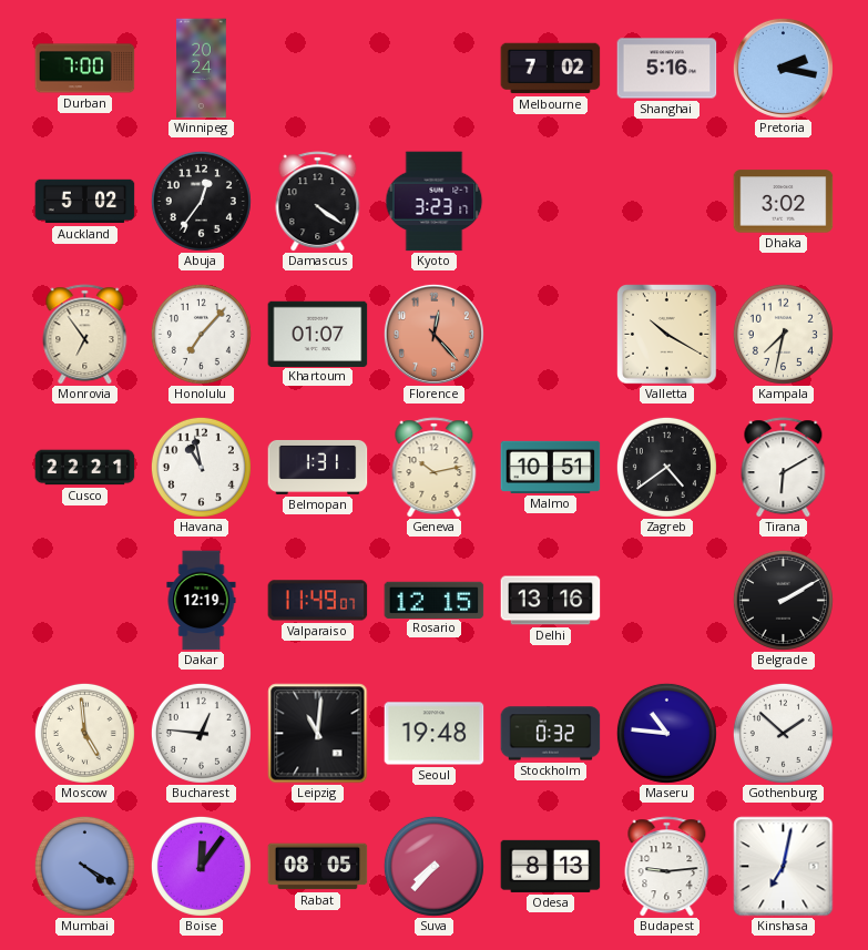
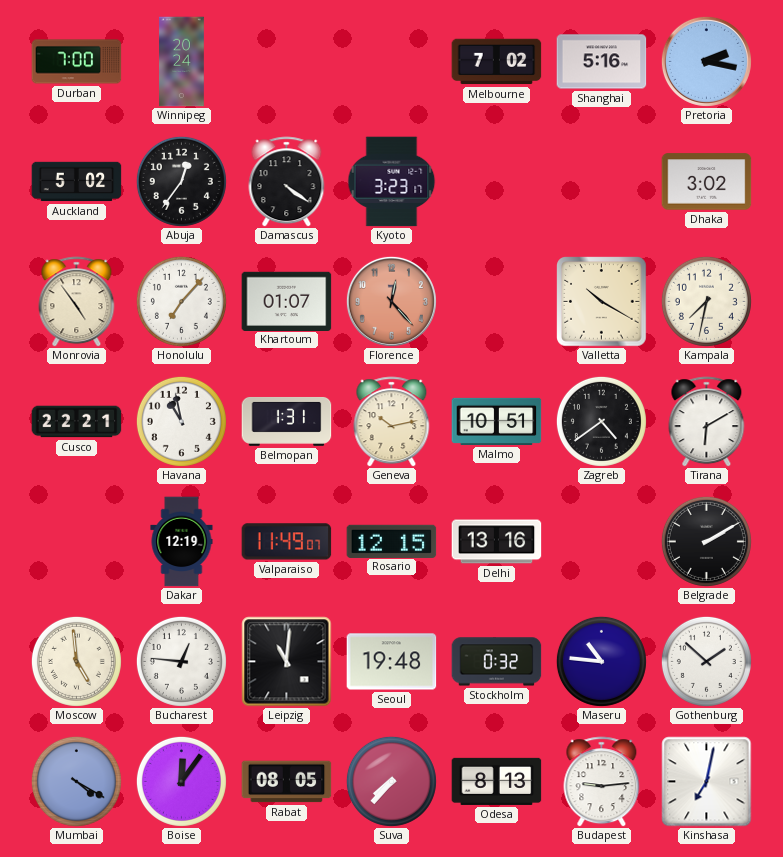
Monrovia: 6:54 -> 4:54
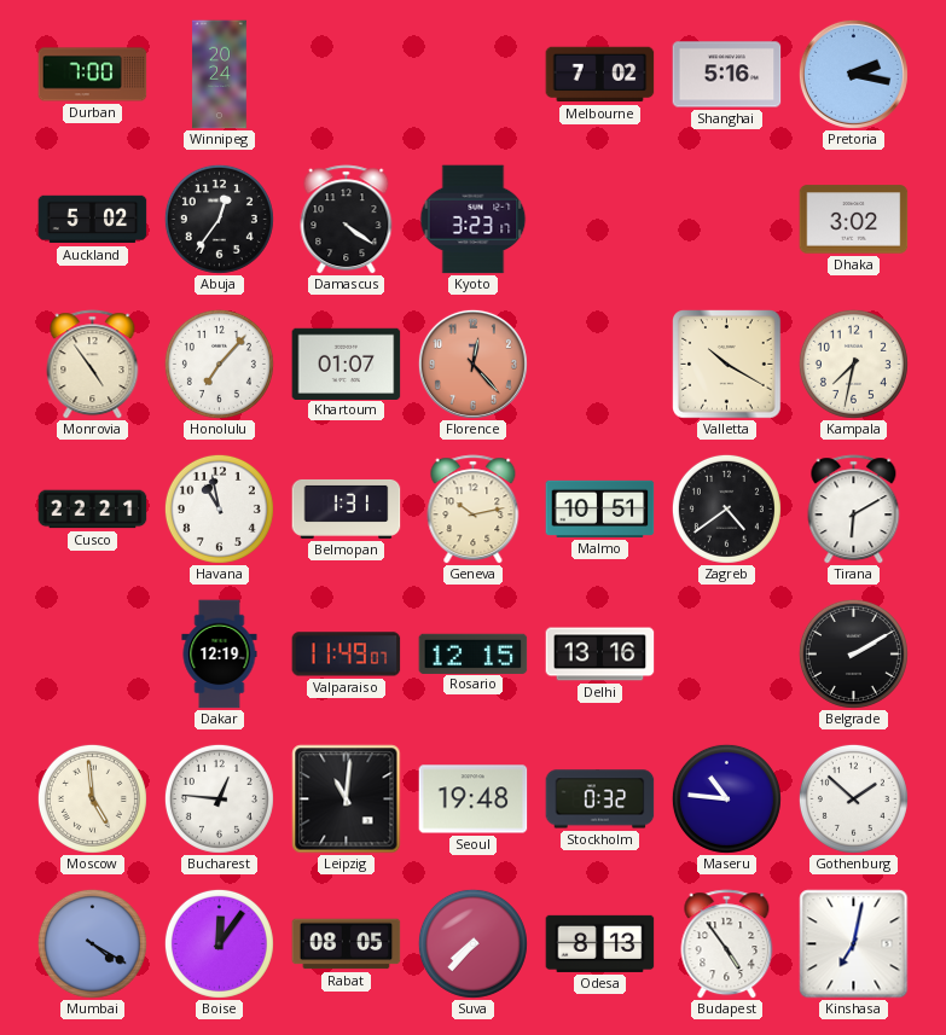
Budapest: 9:14 -> 4:54
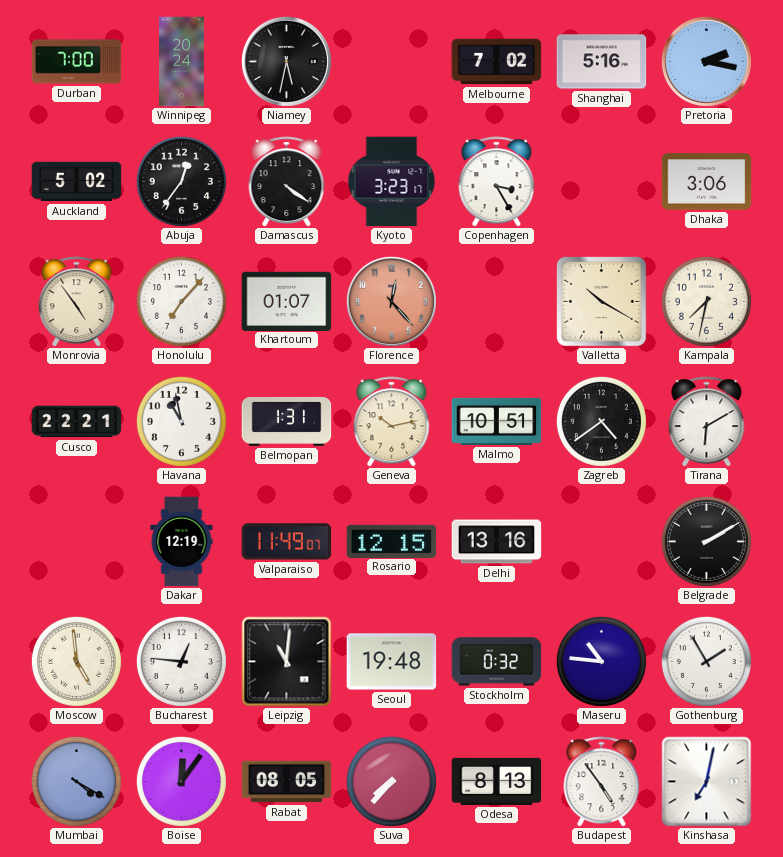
Niamey: none -> 5:32
Copenhagen: none -> 3:25
Dhaka: 3:02 -> 3:06
Gothenburg: 1:52 -> 1:55
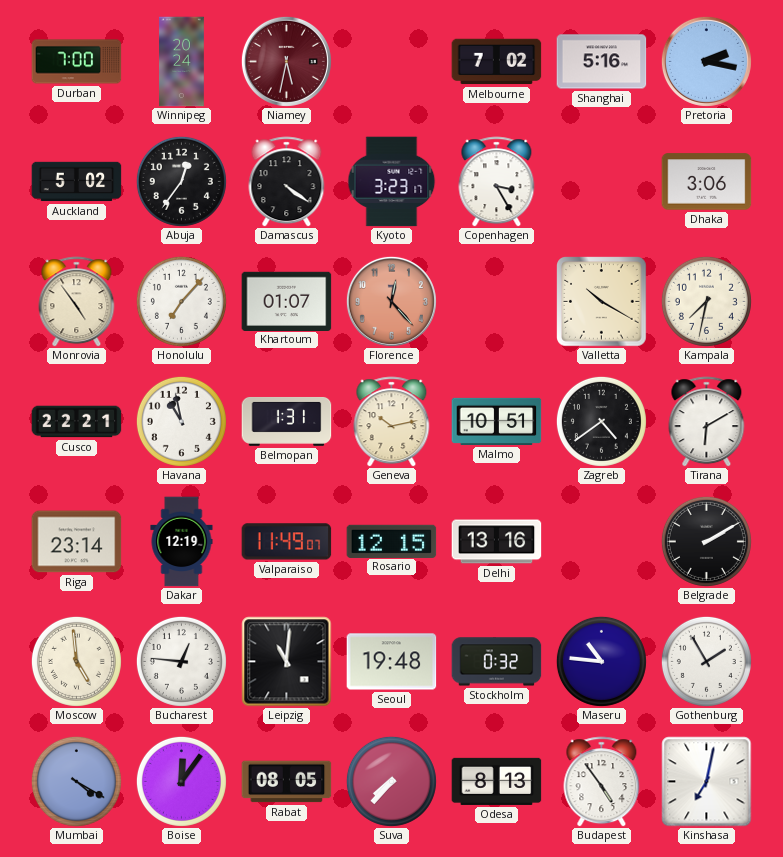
Niamey dial: black -> burgundy
Riga: none -> 23:14
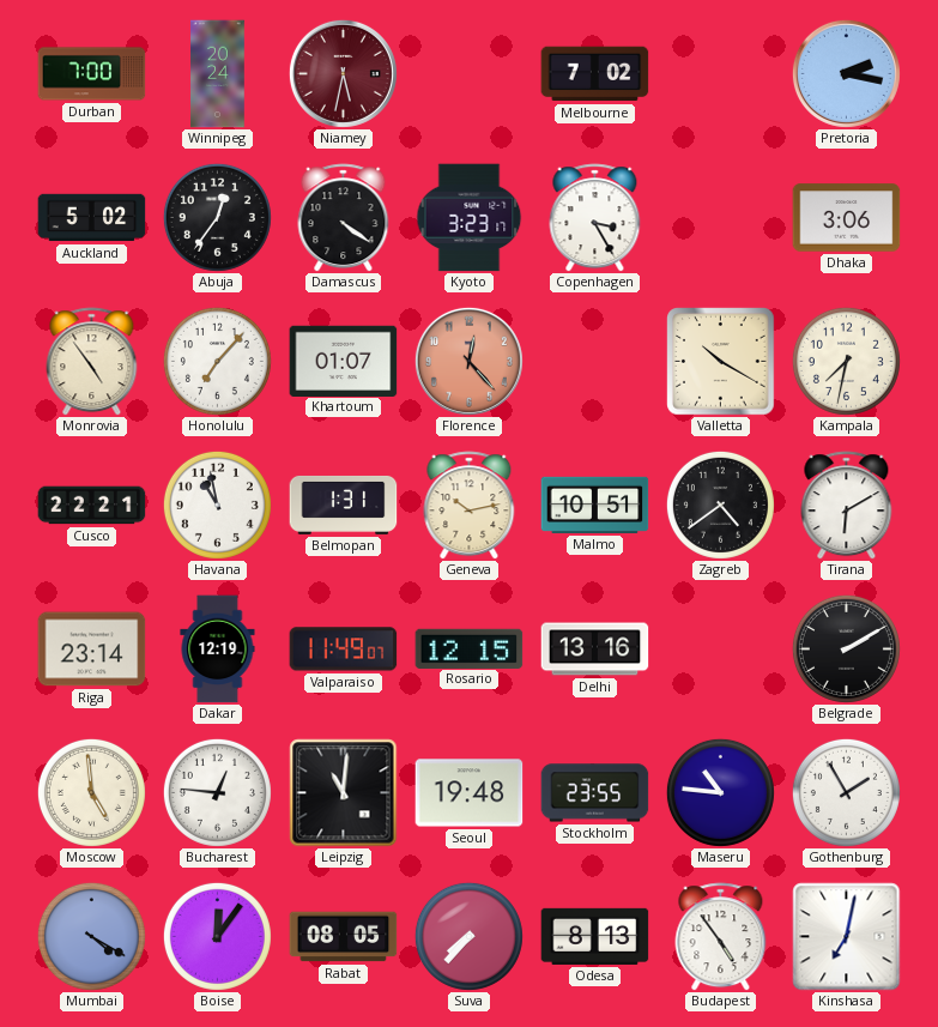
Shanghai: 5:16 -> none
Stockholm: 0:32 -> 23:55
